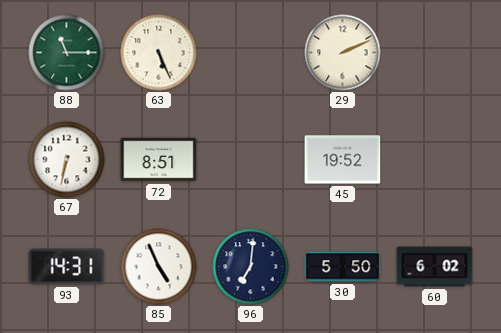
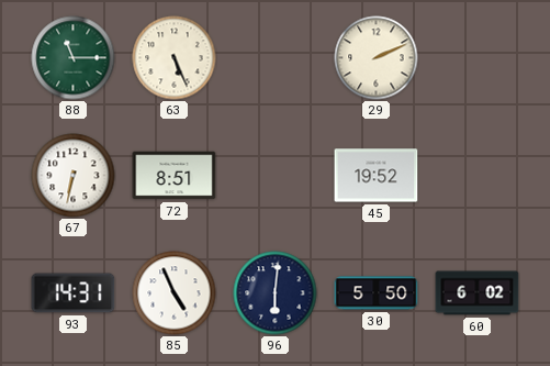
96: 7:01 -> 6:01
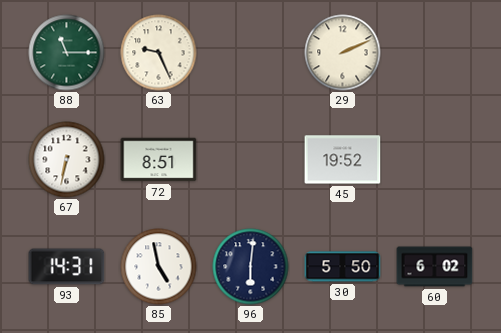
63: 5:26 -> 9:26
85: 4:56 -> 4:58
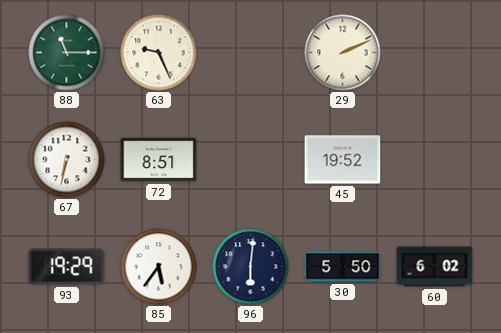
93: 14:31 -> 19:29
85: 4:58 -> 5:36
